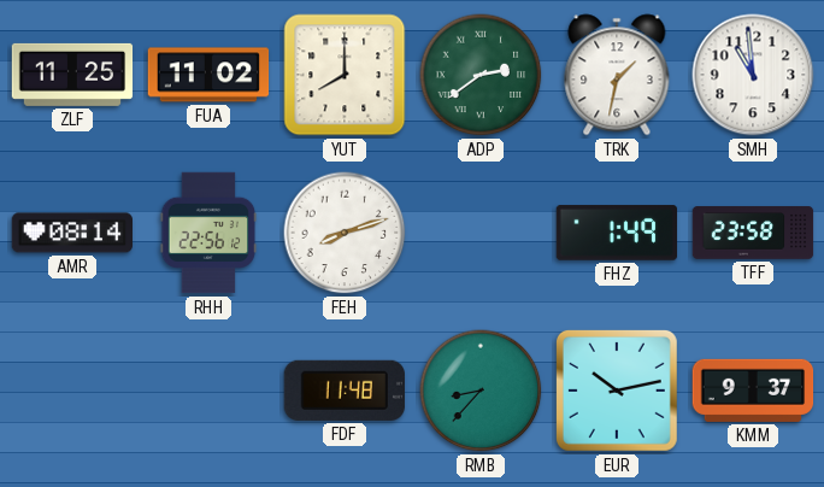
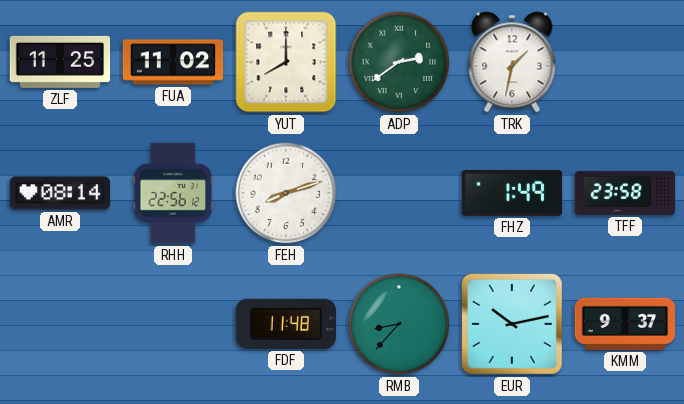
SMH: 10:59 -> none
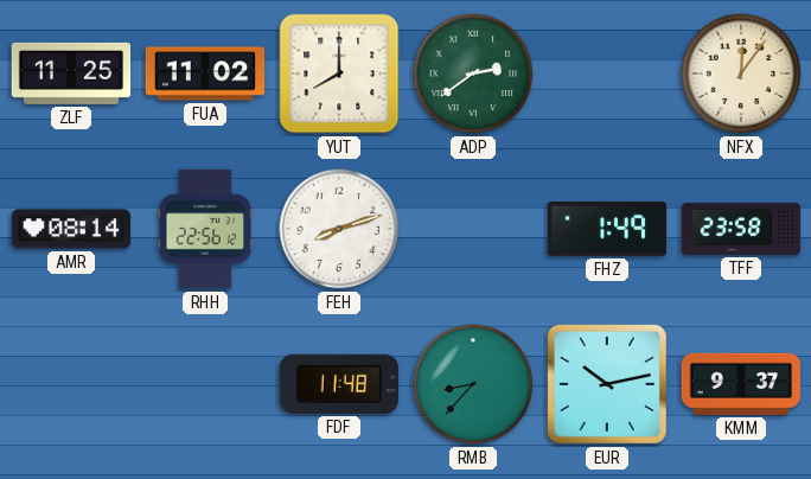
TRK: 1:32 -> none
NFX: none -> 12:06
